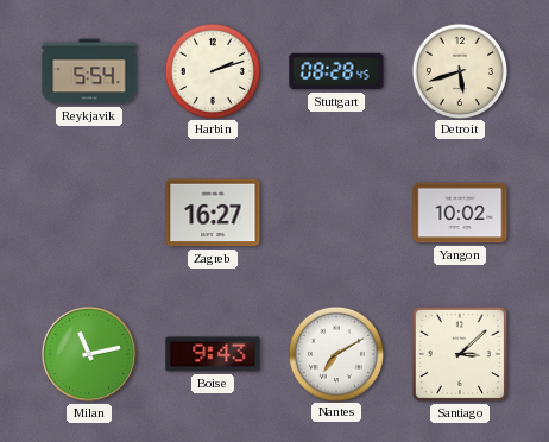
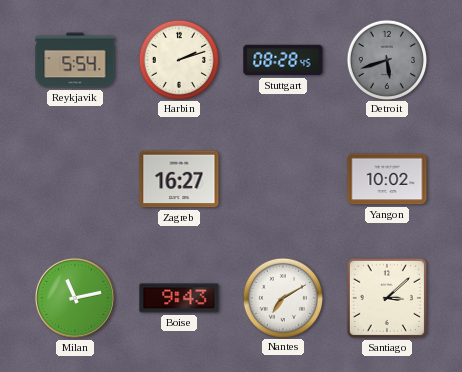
Detroit dial: cream -> grey
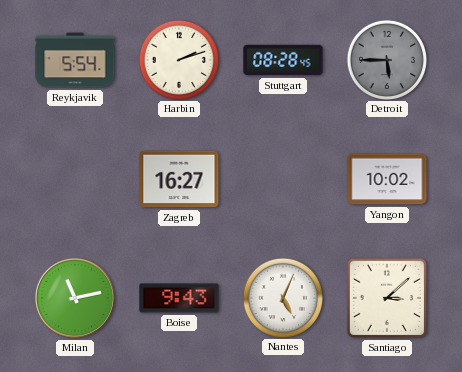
Detroit: 5:42 -> 5:45
Nantes: 7:10 -> 5:04
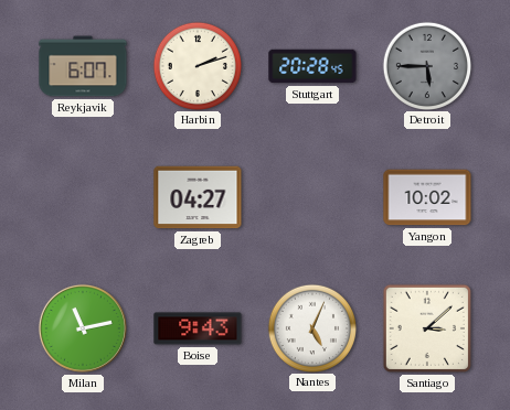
Reykjavik: 5:54 -> 6:07
Stuttgart: 08:28 -> 20:28
Zagreb: 16:27 -> 04:27
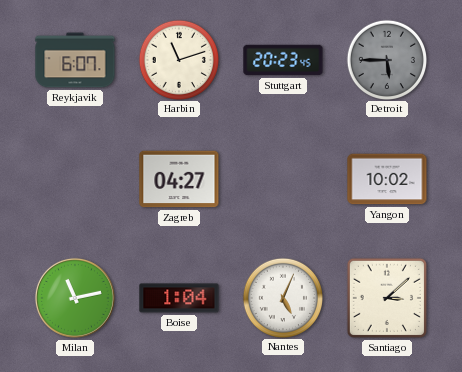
Harbin: 2:12 -> 11:12
Stuttgart: 20:28 -> 20:23
Boise: 9:43 -> 1:04
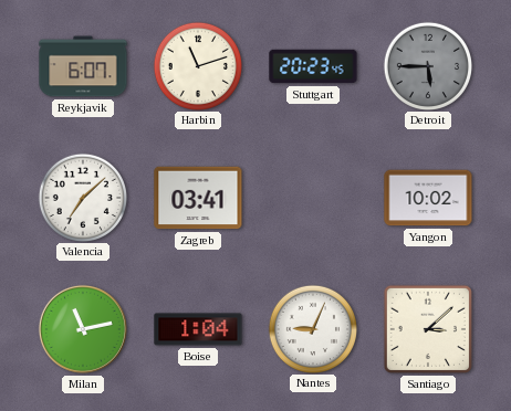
Valencia: none -> 7:08
Zagreb: 04:27 -> 03:41
Nantes: 5:04 -> 9:04
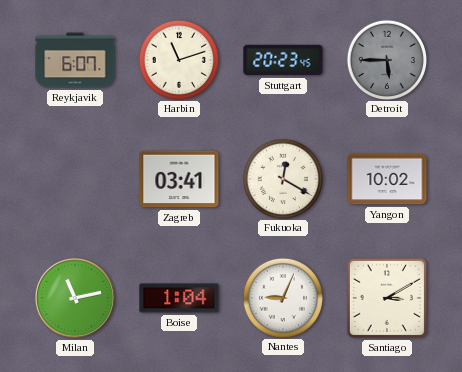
Valencia: 7:08 -> none
Fukuoka: none -> 12:20
Santiago: 3:08 -> 3:10
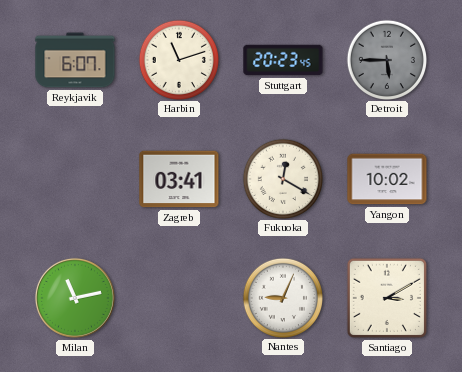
Boise: 1:04 -> none
